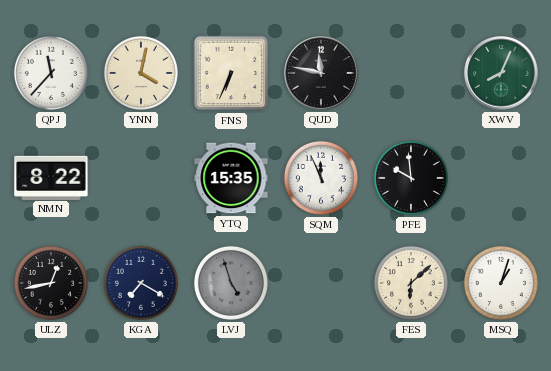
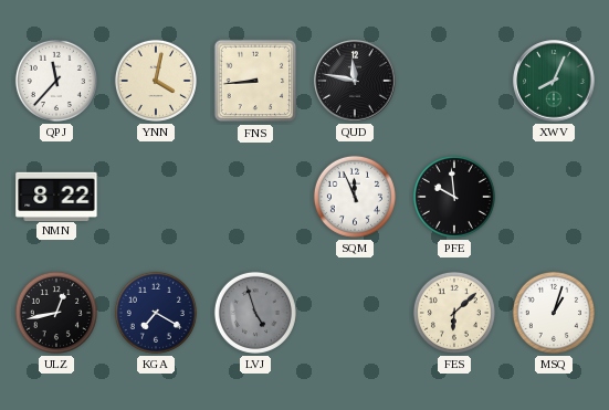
FNS: 6:34 -> 8:44
YTQ: 15:35 -> none
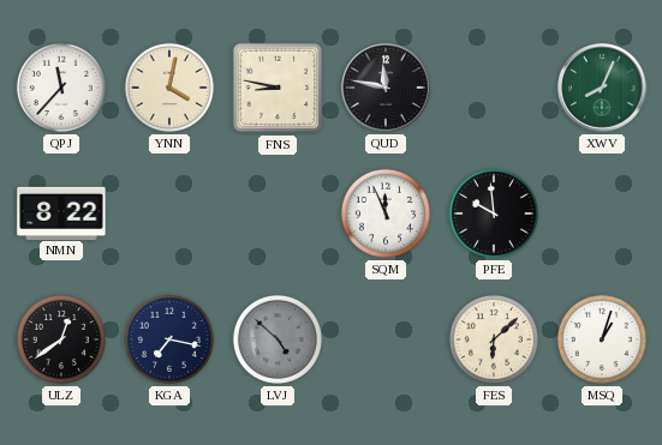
FNS: 8:44 -> 8:47
ULZ: 12:43 -> 12:39
KGA: 7:20 -> 7:17
LVJ: 4:57 -> 4:52
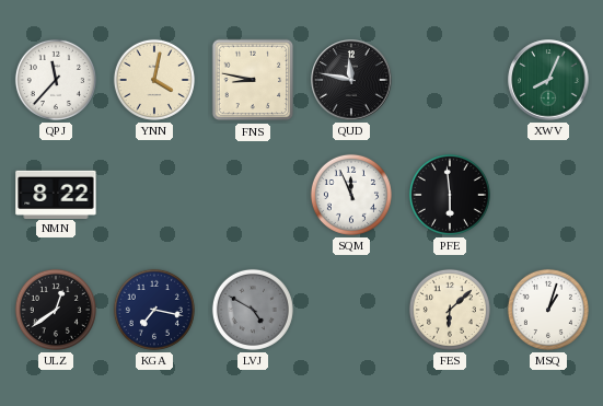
PFE: 9:59 -> 5:59
LVJ: 4:52 -> 4:50
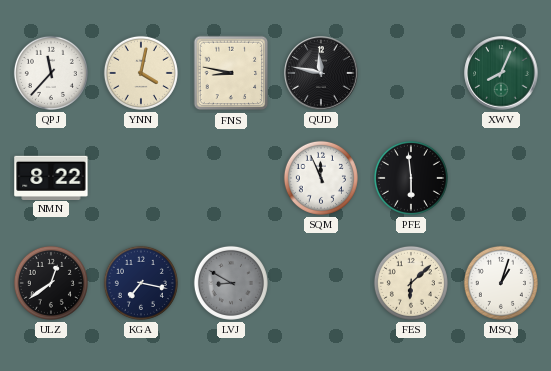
LVJ: 4:50 -> 8:50
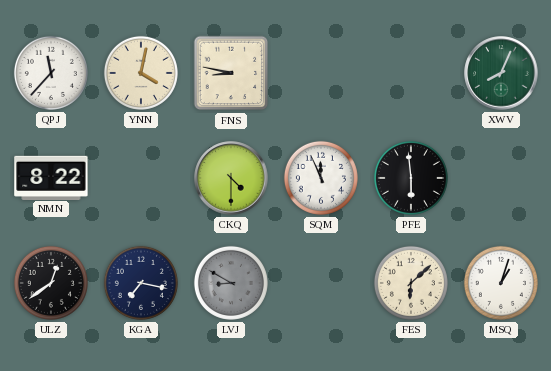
QUD: 11:47 -> none
CKQ: none -> 4:30
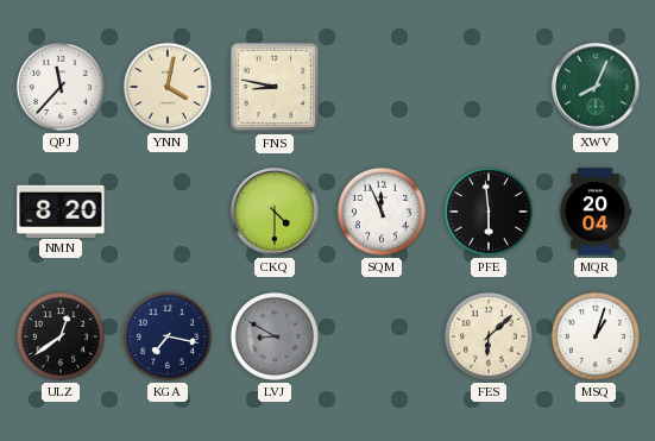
NMN: 8:22 -> 8:20
MQR: none -> 20:04
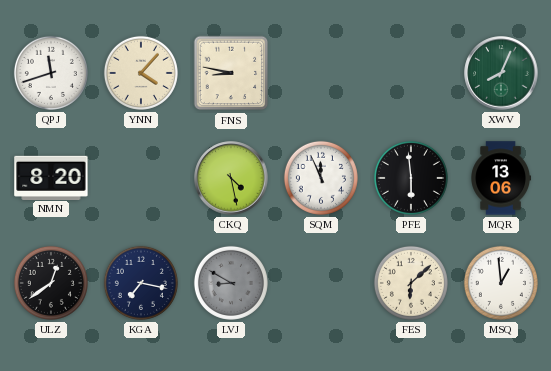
QPJ: 11:37 -> 11:42
YNN: 4:02 -> 4:07
CKQ: 4:30 -> 4:28
MQR: 20:04 -> 13:06
MSQ: 1:03 -> 12:59
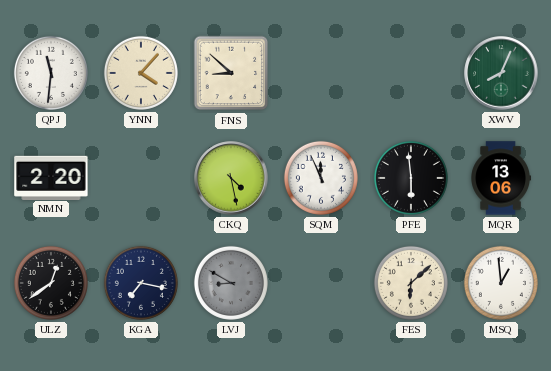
QPJ: 11:42 -> 11:31
FNS: 8:47 -> 8:52
NMN: 8:20 -> 2:20
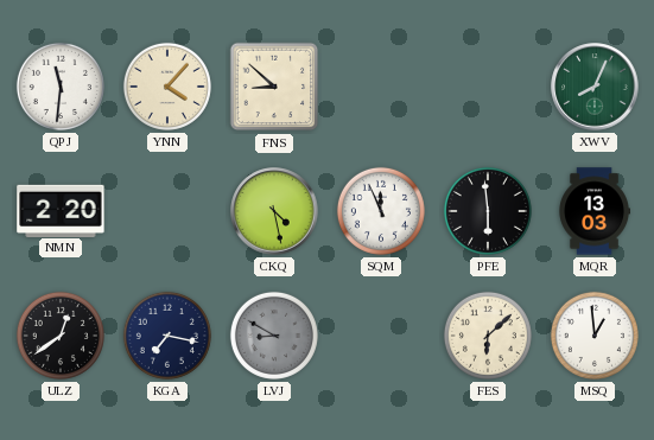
MQR: 13:06 -> 13:03
